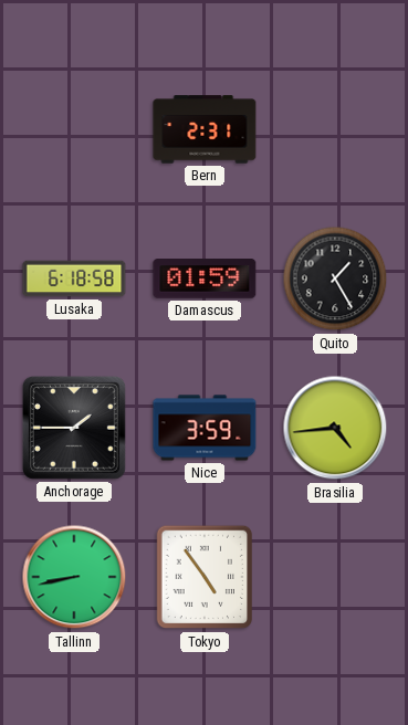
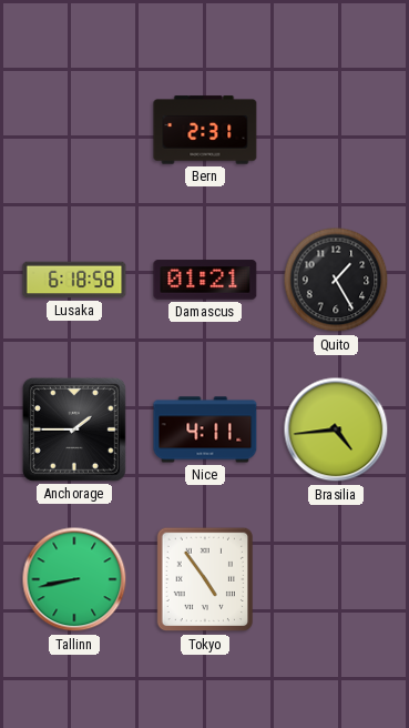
Damascus: 01:59 -> 01:21
Nice: 3:59 -> 4:11
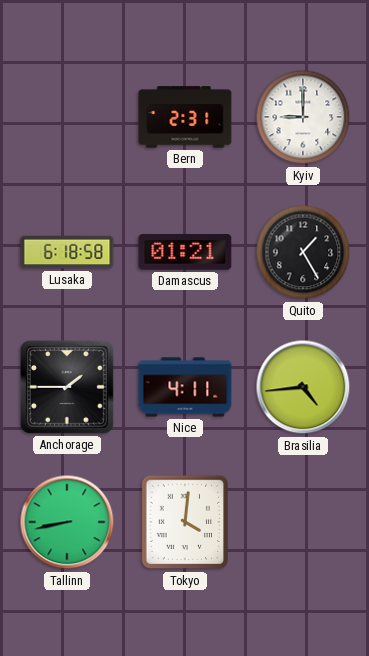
Kyiv: none -> 9:00
Tokyo: 4:54 -> 4:01
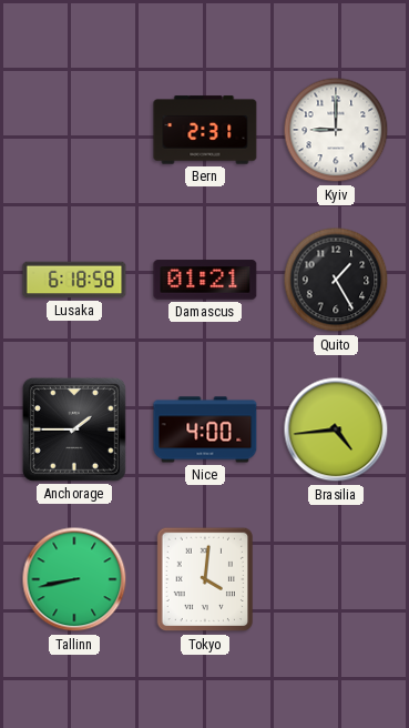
Nice: 4:11 -> 4:00
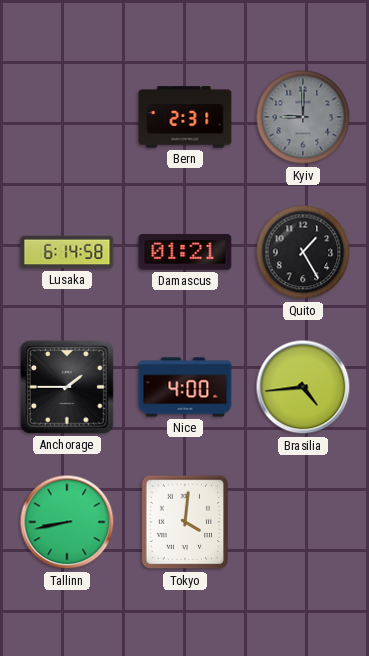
Kyiv dial: white -> grey
Lusaka: 6:18 -> 6:14
